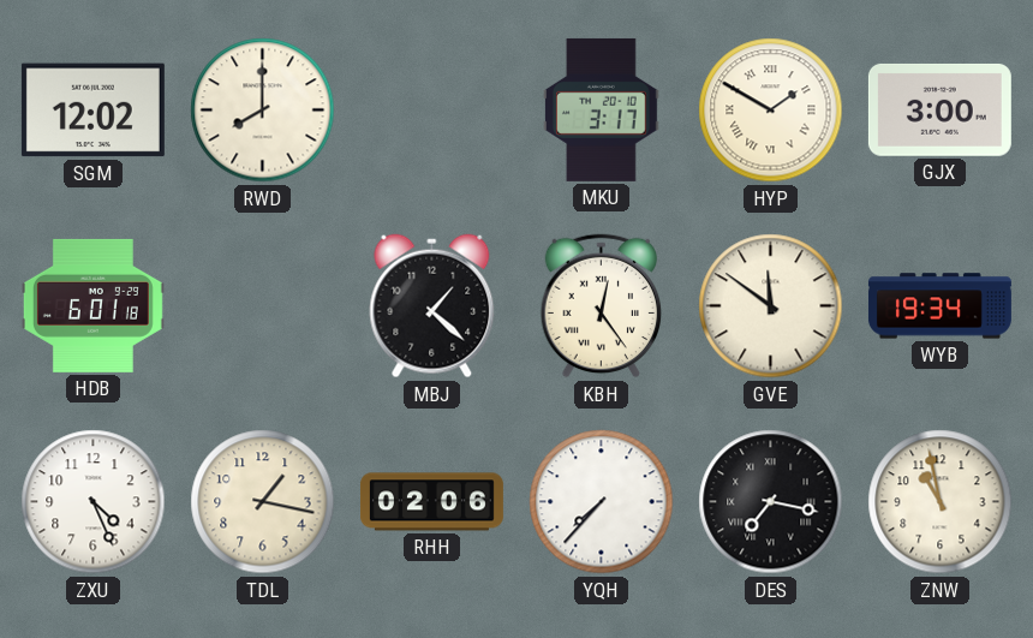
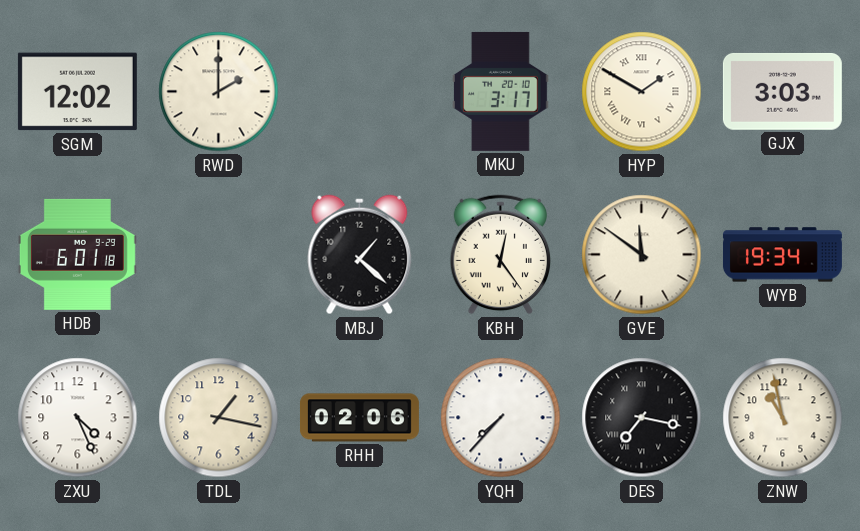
RWD: 8:00 -> 2:00
GJX: 3:00 -> 3:03
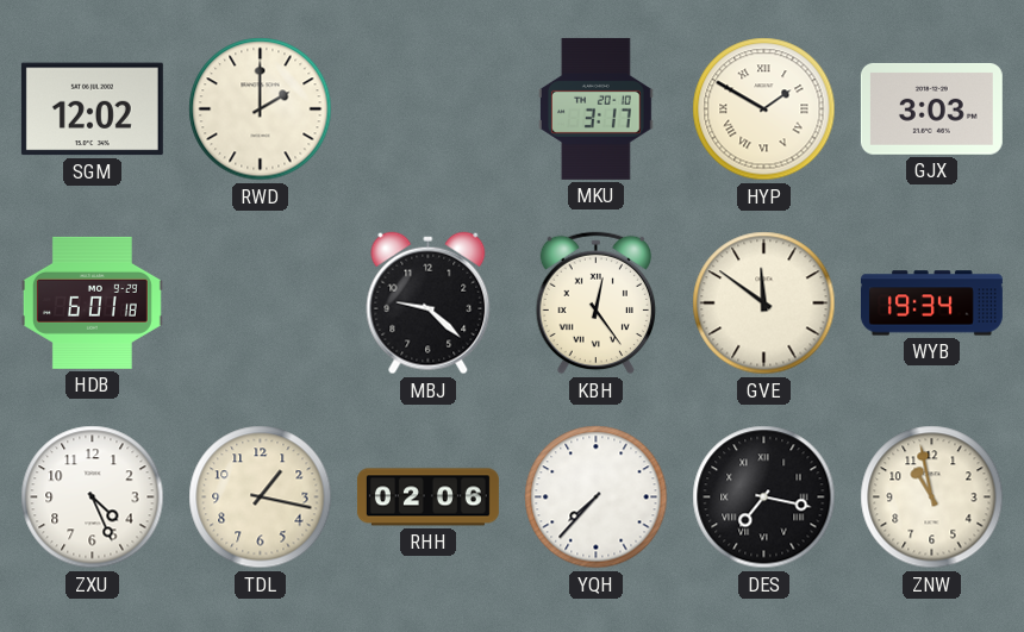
MBJ: 1:22 -> 9:22
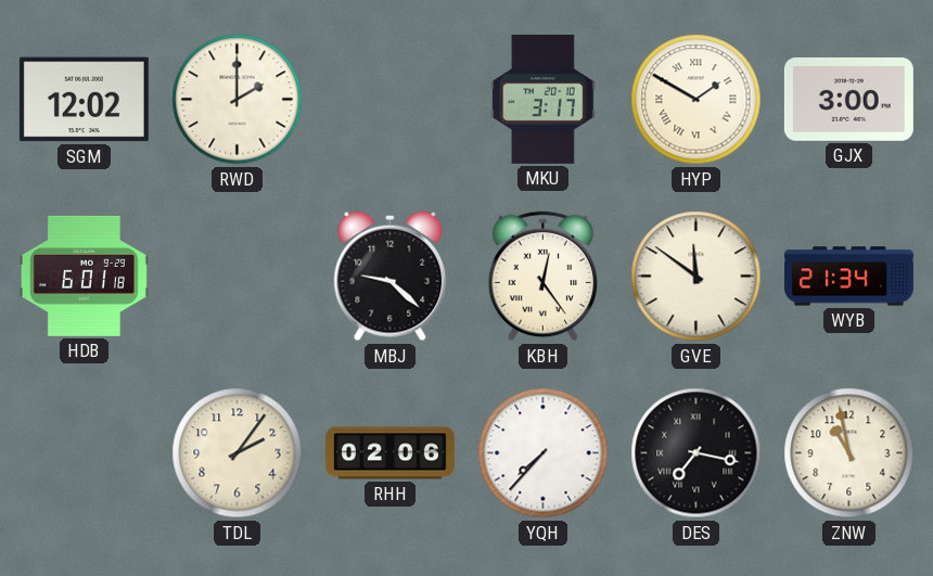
GJX: 3:03 -> 3:00
WYB: 19:34 -> 21:34
ZXU: 4:26 -> none
TDL: 1:17 -> 2:06
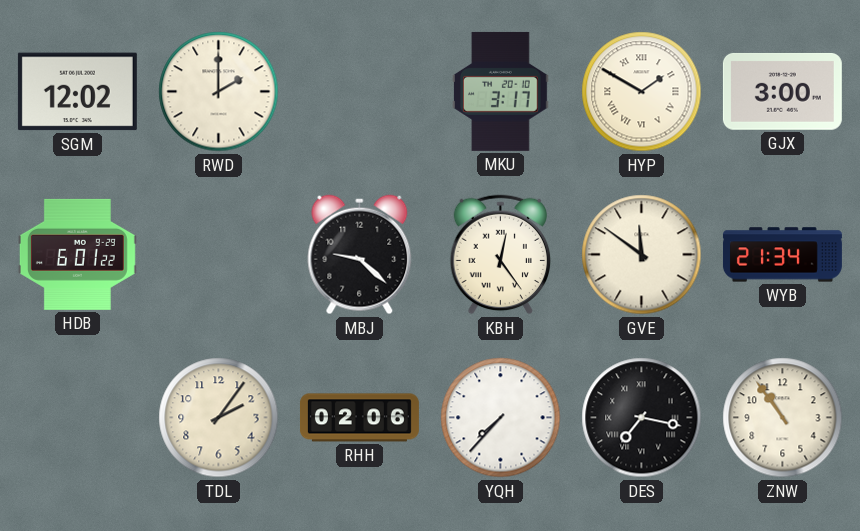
HDB: 6:01:18 -> 6:01:22
ZNW: 10:58 -> 10:54
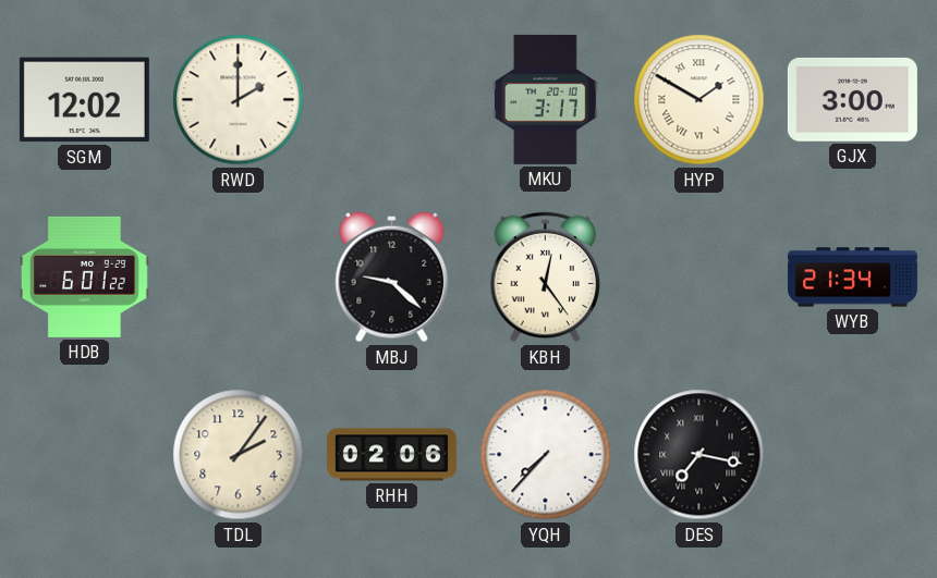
GVE: 11:51 -> none
ZNW: 10:54 -> none
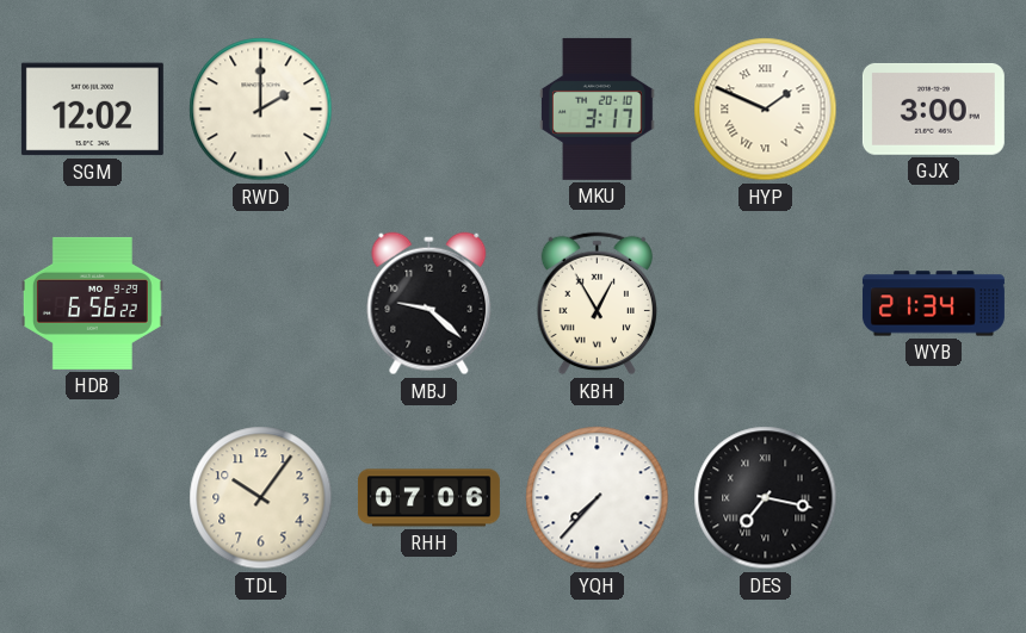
HYP: 1:50 -> 1:49
HDB: 6:01 -> 6:56
KBH: 12:24 -> 12:55
TDL: 2:06 -> 10:06
RHH: 02:06 -> 07:06
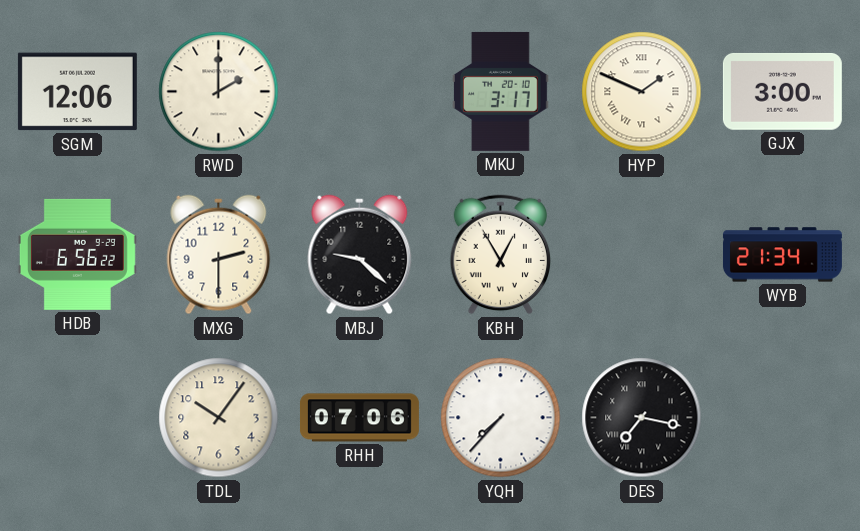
SGM: 12:02 -> 12:06
MXG: none -> 2:30
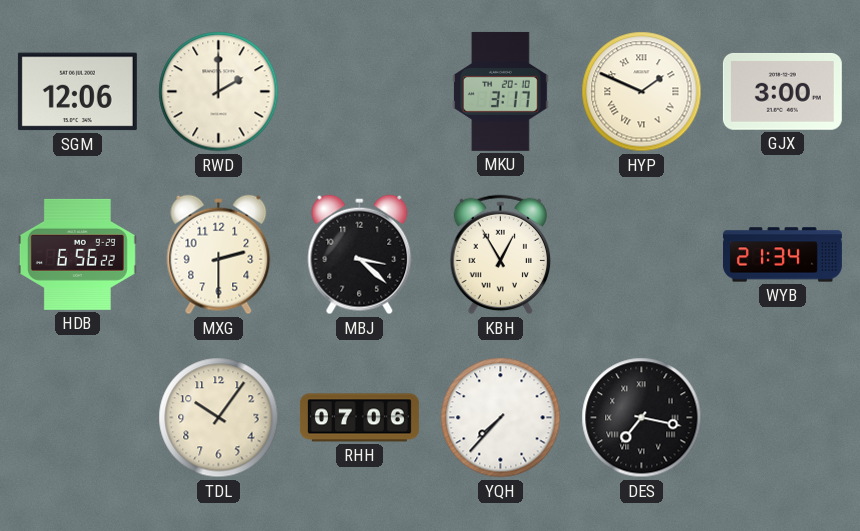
MBJ: 9:22 -> 3:22
